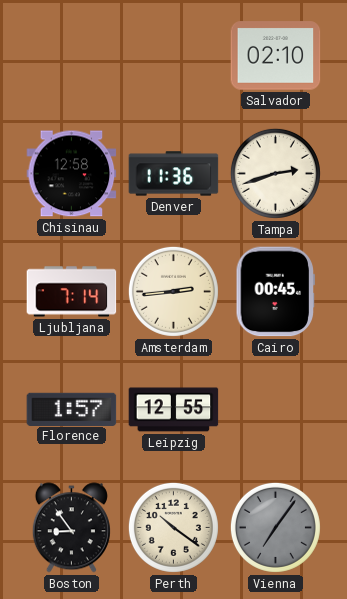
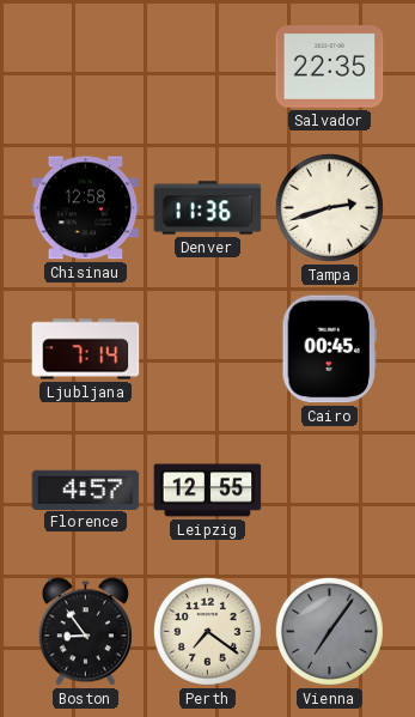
Salvador: 02:10 -> 22:35
Amsterdam: 2:44 -> none
Florence: 1:57 -> 4:57
Perth: 10:21 -> 7:21
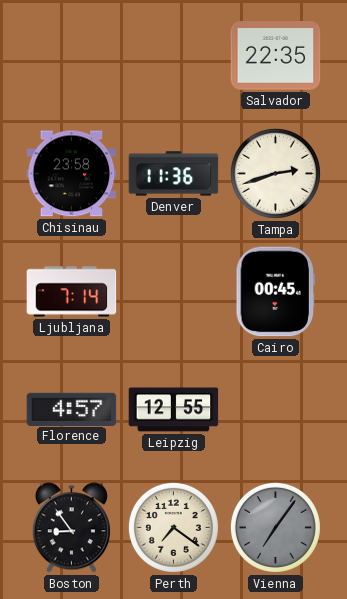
Chisinau: 12:58 -> 23:58
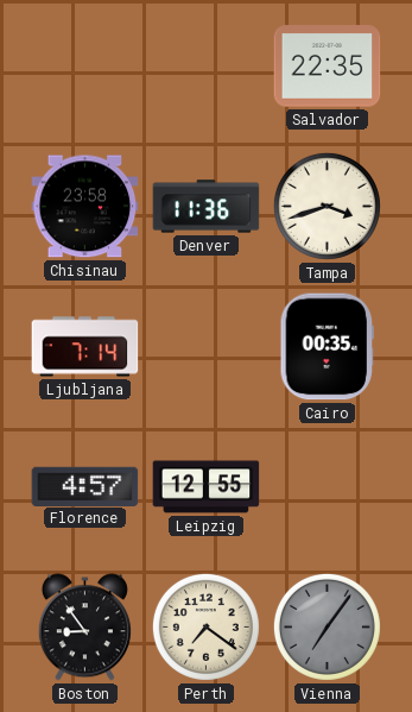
Tampa: 2:42 -> 3:42
Cairo: 00:45 -> 00:35
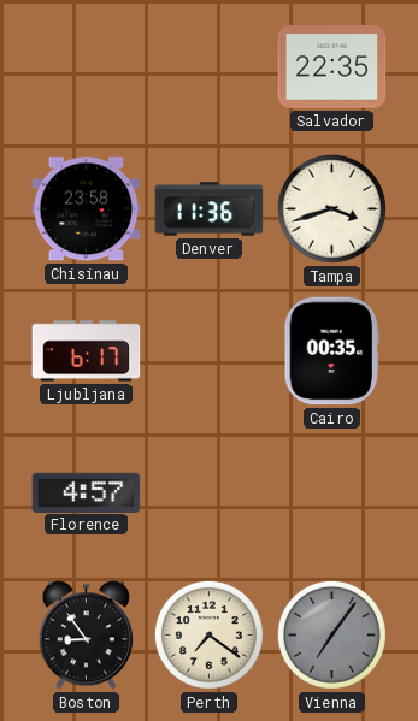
Ljubljana: 7:14 -> 6:17
Leipzig: 12:55 -> none
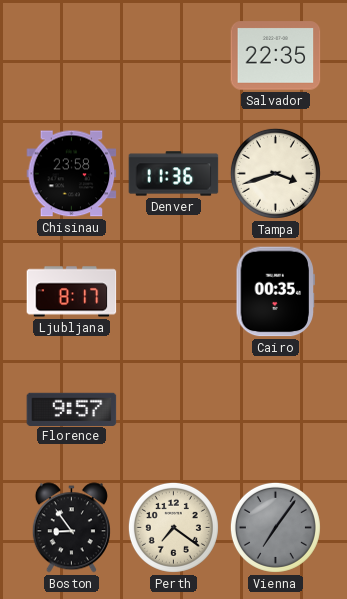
Ljubljana: 6:17 -> 8:17
Florence: 4:57 -> 9:57
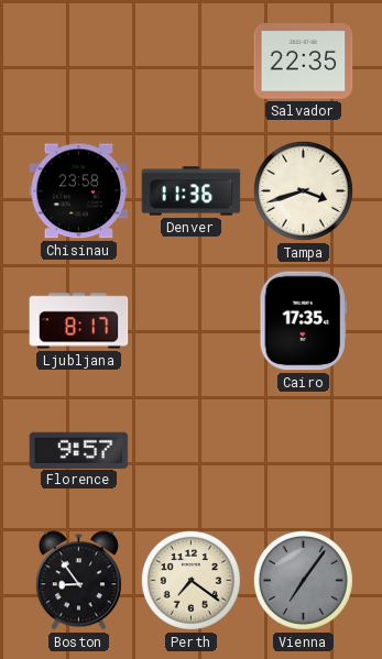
Cairo: 00:35 -> 17:35
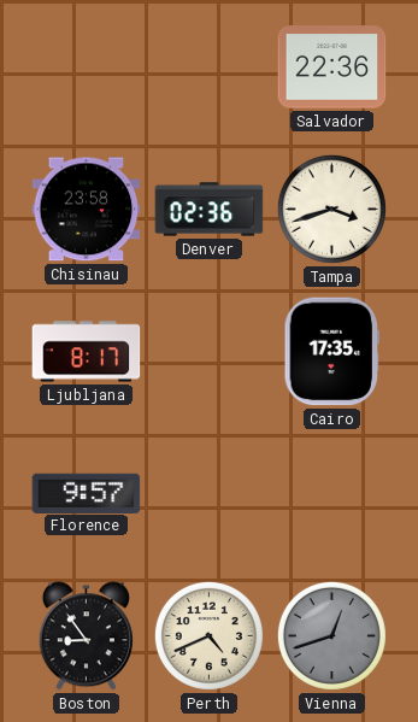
Salvador: 22:35 -> 22:36
Denver: 11:36 -> 02:36
Perth: 7:21 -> 4:41
Vienna: 7:06 -> 12:42
